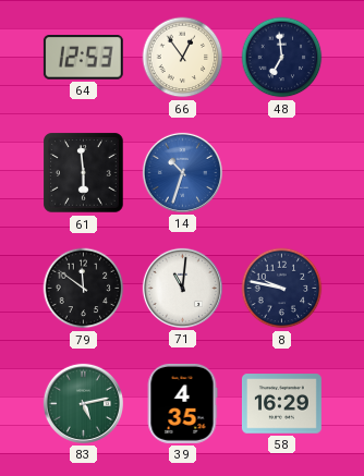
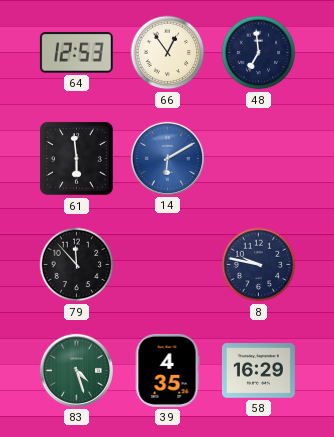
14: 10:33 -> 6:10
79: 11:51 -> 11:53
71: 11:01 -> none
83: 5:13 -> 4:27
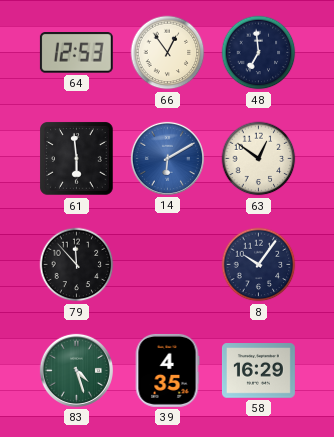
63: none -> 12:51
8: 9:47 -> 10:06
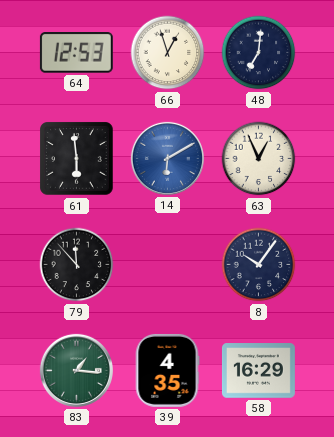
66: 12:54 -> 12:57
48: 6:59 -> 7:01
63: 12:51 -> 12:56
83: 4:27 -> 1:16
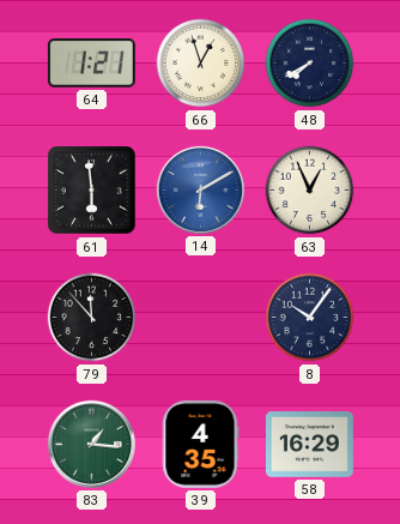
64: 12:53 -> 1:21
48: 7:01 -> 7:40
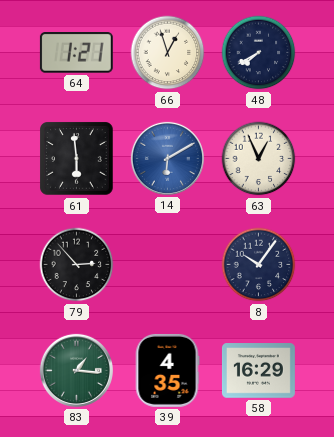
79: 11:53 -> 2:53
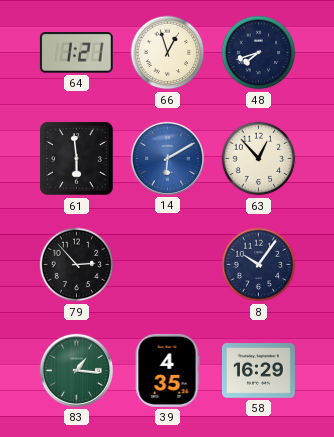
48: 7:40 -> 7:42
63: 12:56 -> 12:53
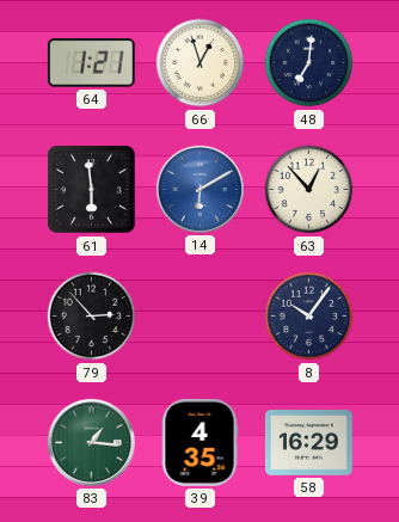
48: 7:42 -> 7:01
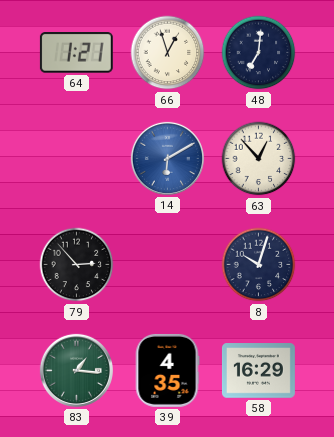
61: 5:59 -> none
8: 10:06 -> 10:03
